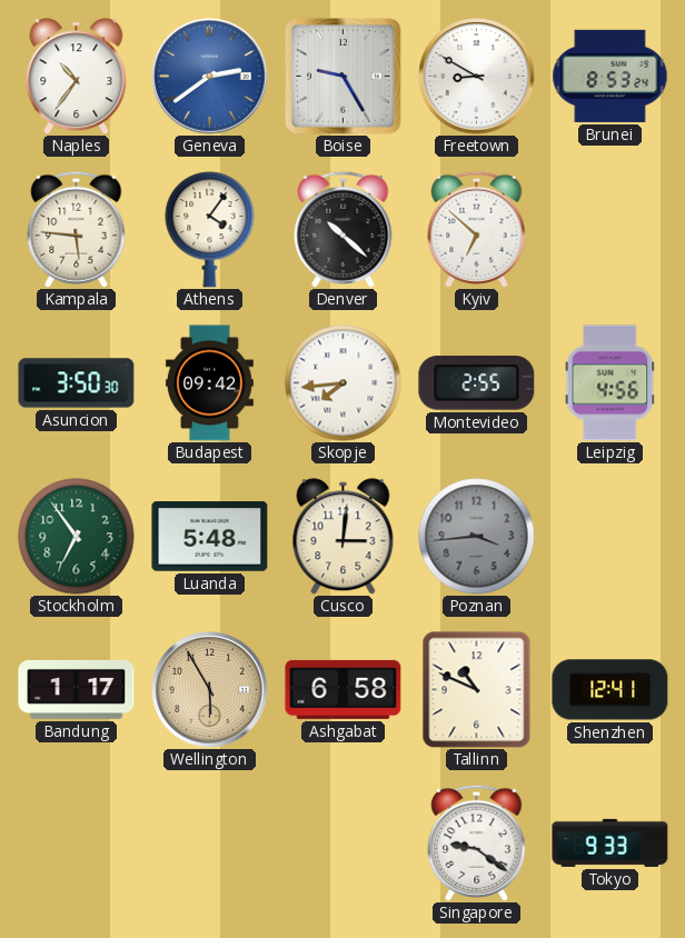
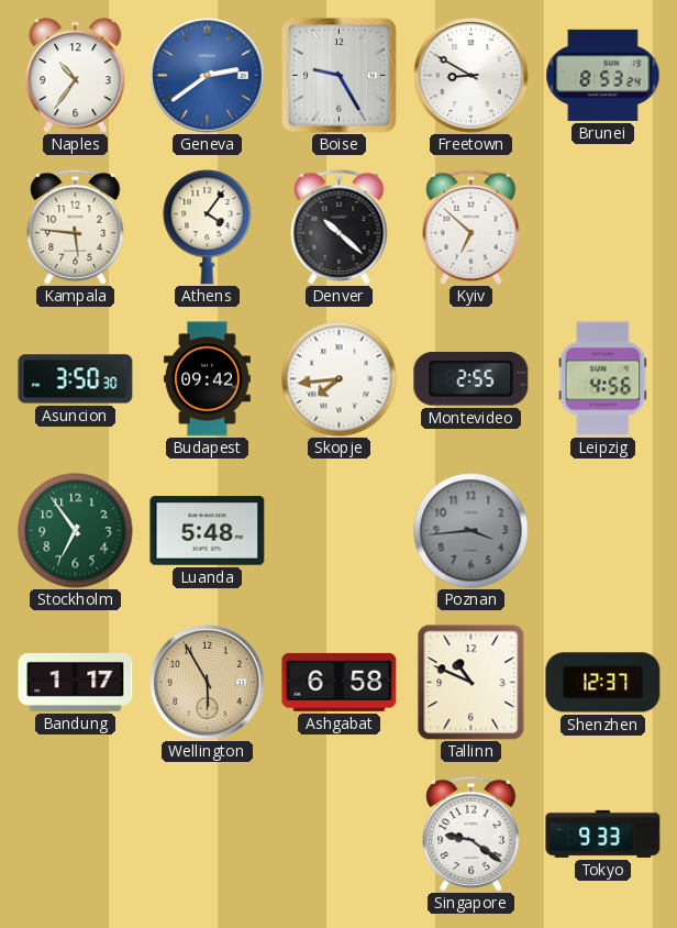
Cusco: 3:01 -> none
Shenzhen: 12:41 -> 12:37
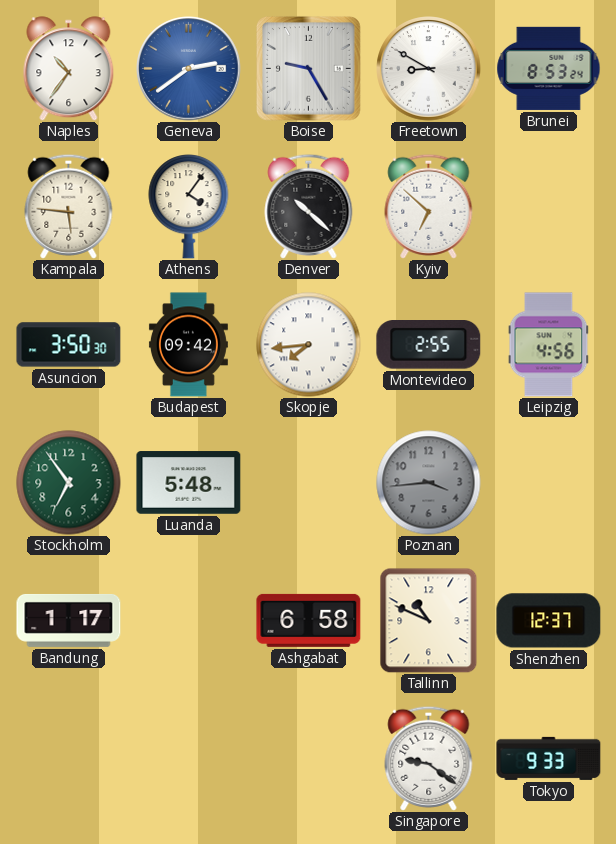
Wellington: 5:55 -> none
